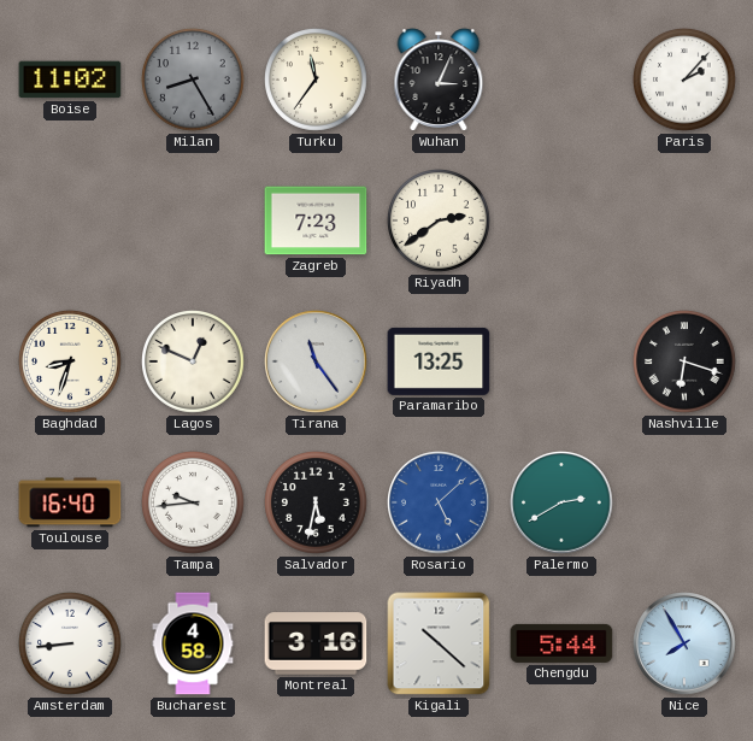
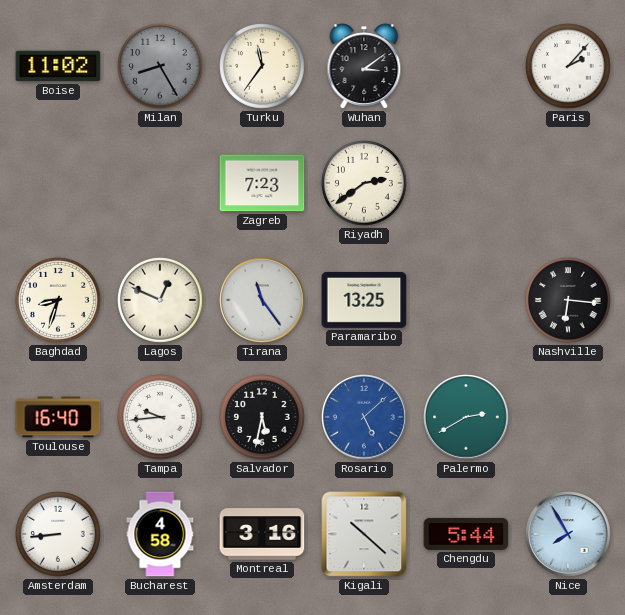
Wuhan: 3:04 -> 3:09
Nashville: 6:18 -> 6:16
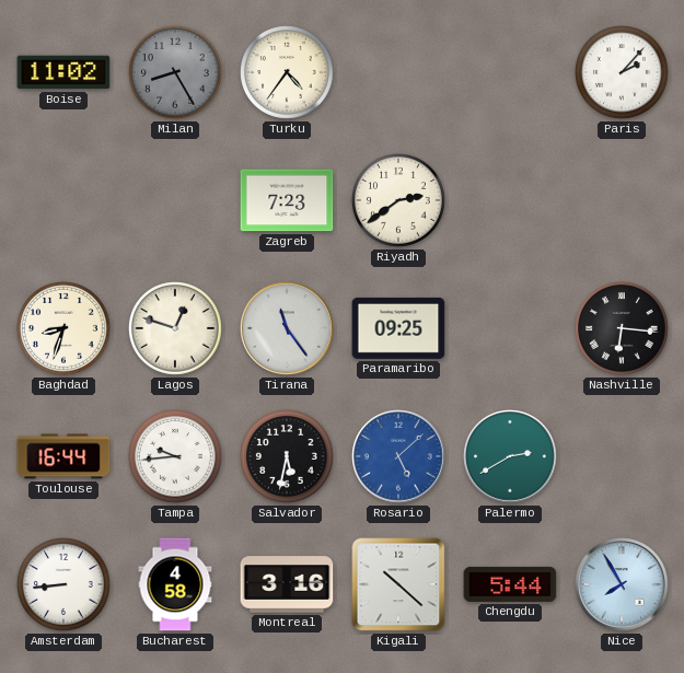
Turku: 11:36 -> 4:36
Wuhan: 3:09 -> none
Lagos: 12:49 -> 12:48
Paramaribo: 13:25 -> 09:25
Toulouse: 16:40 -> 16:44
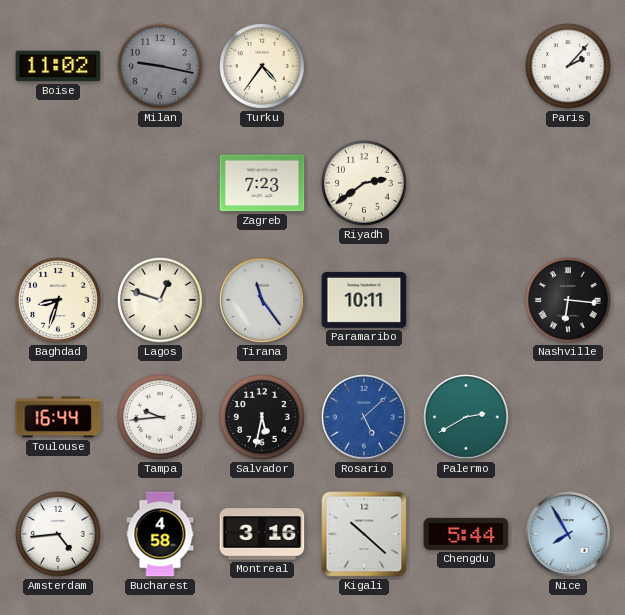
Milan: 8:25 -> 9:17
Paramaribo: 09:25 -> 10:11
Amsterdam: 8:44 -> 4:44
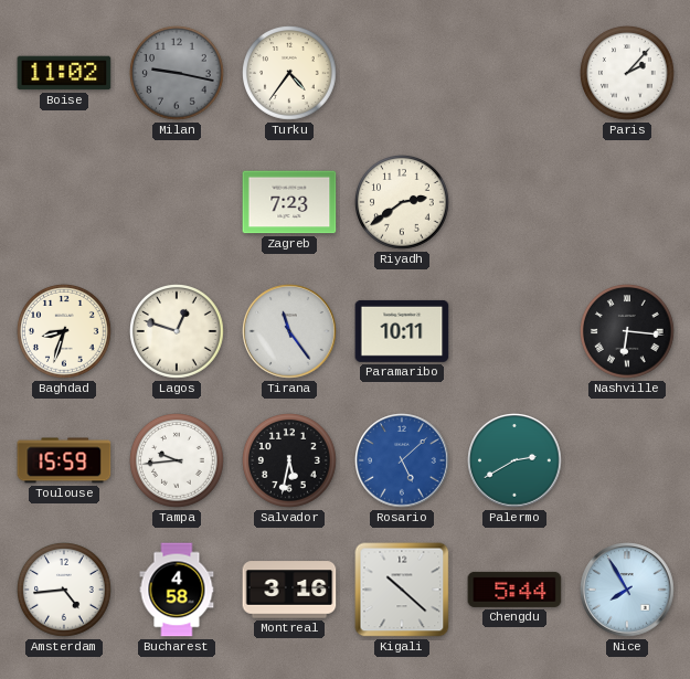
Toulouse: 16:44 -> 15:59
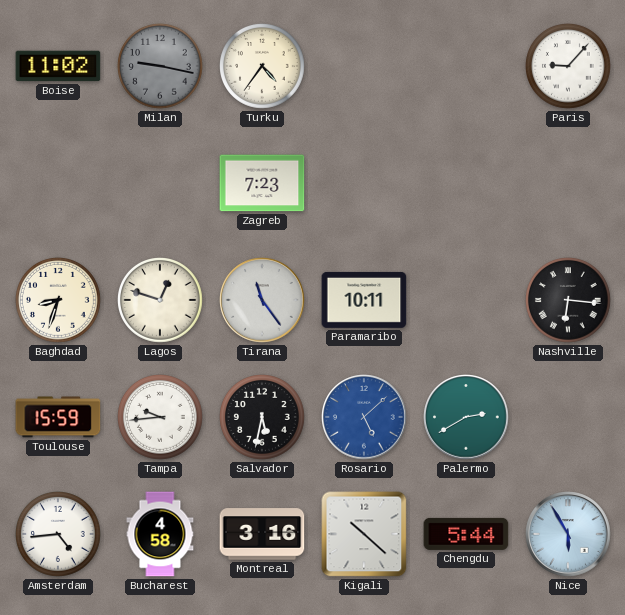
Paris: 2:07 -> 9:07
Riyadh: 2:39 -> none
Nice: 7:55 -> 5:55
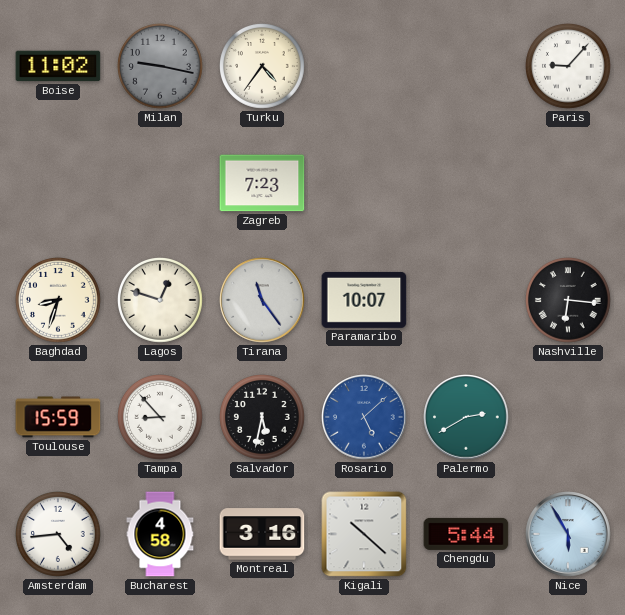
Paramaribo: 10:11 -> 10:07
Tampa: 9:44 -> 8:53
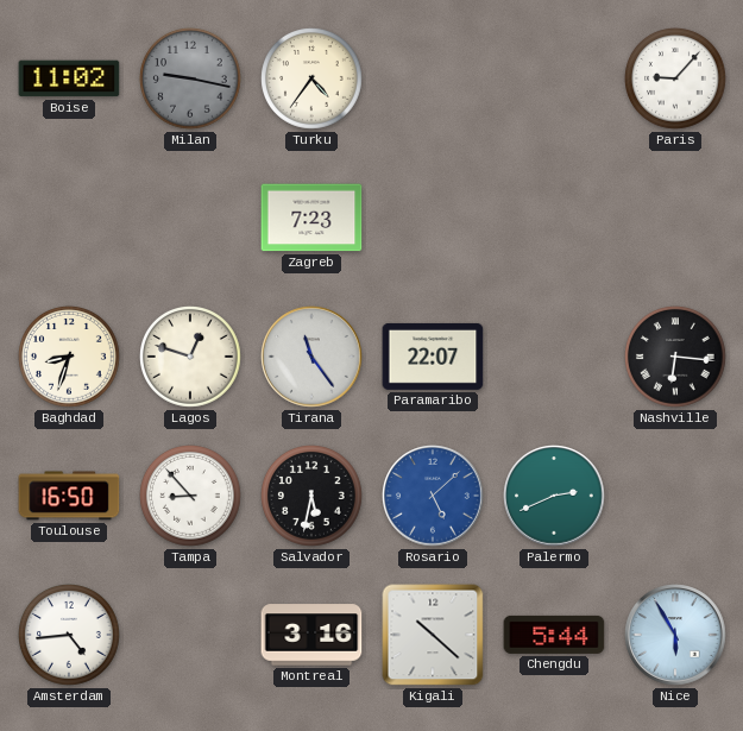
Paramaribo: 10:07 -> 22:07
Toulouse: 15:59 -> 16:50
Palermo: 2:40 -> 2:41
Bucharest: 4:58 -> none
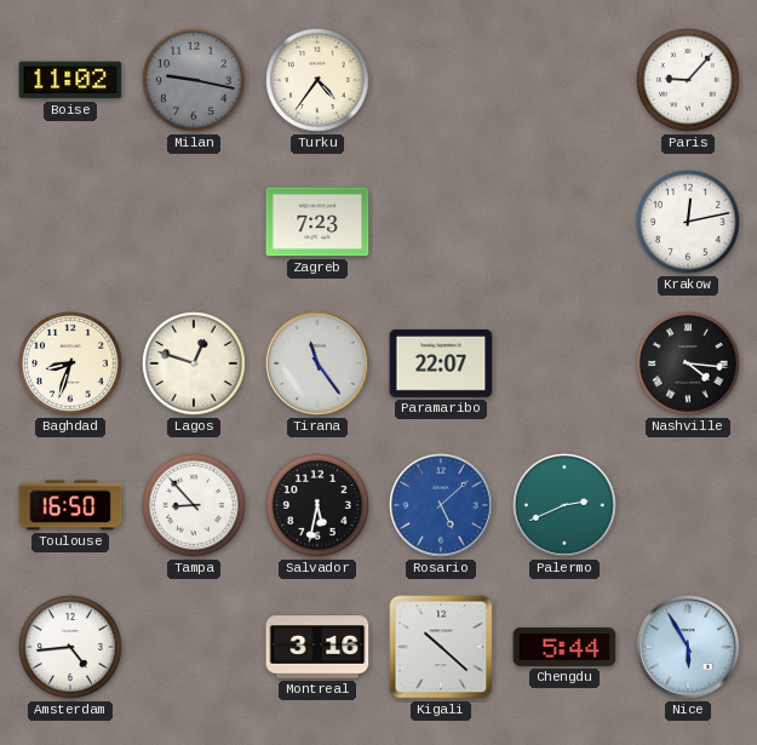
Krakow: none -> 12:13
Nashville: 6:16 -> 4:16
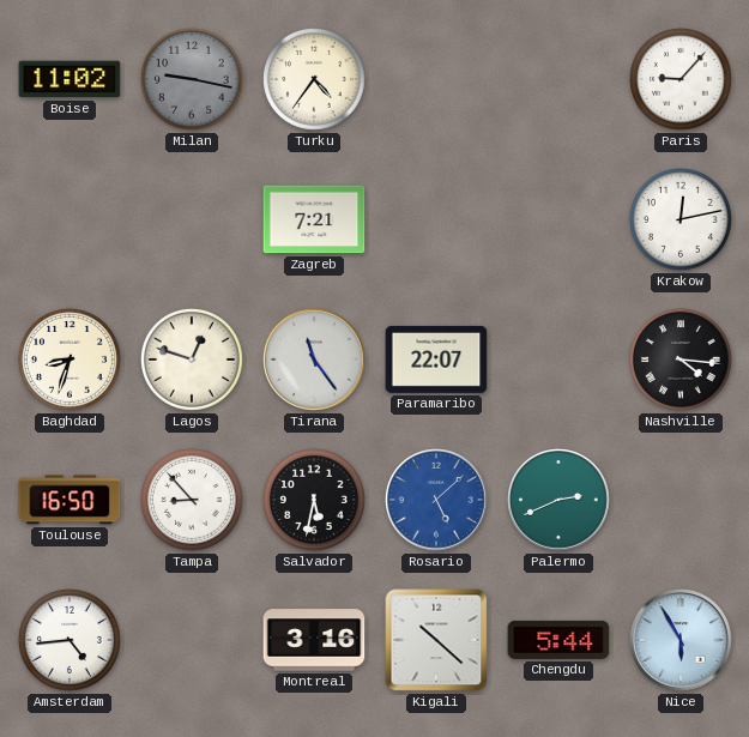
Zagreb: 7:23 -> 7:21
